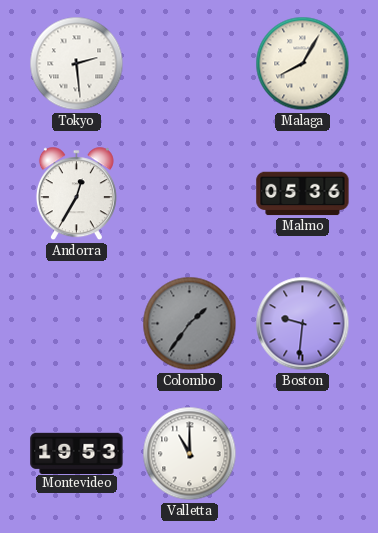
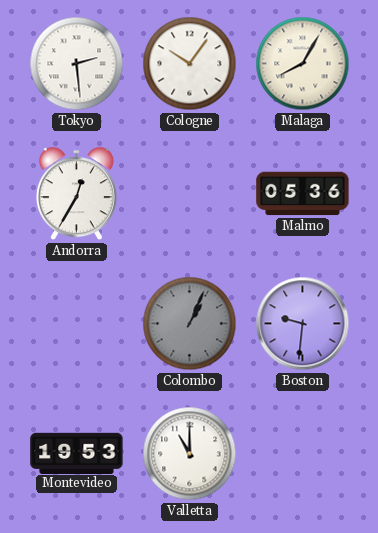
Cologne: none -> 10:06
Colombo: 1:36 -> 1:04
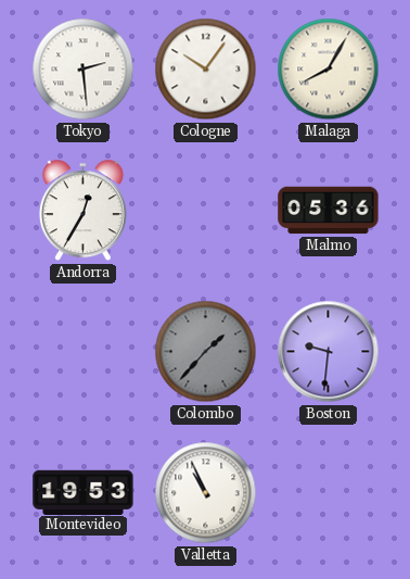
Colombo: 1:04 -> 1:37
Valletta: 11:00 -> 10:56
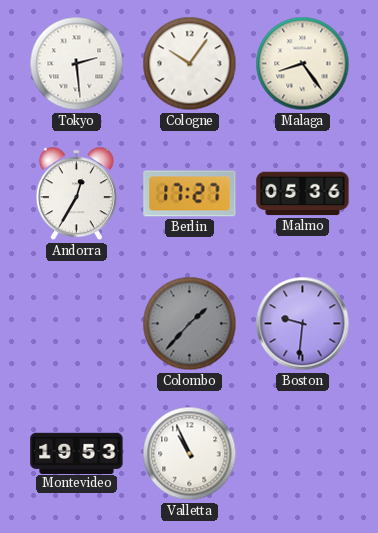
Malaga: 8:05 -> 8:24
Berlin: none -> 17:27
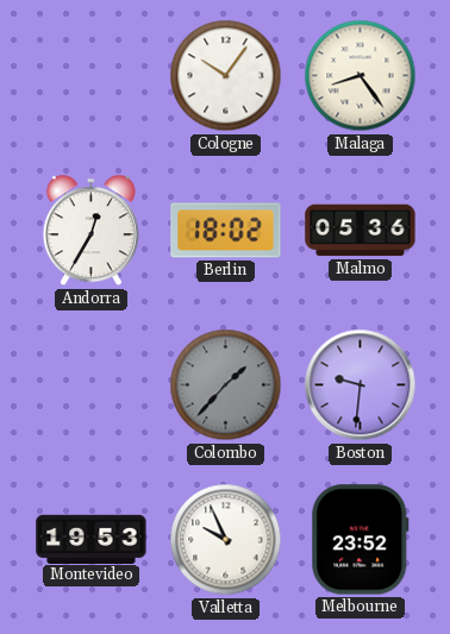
Tokyo: 2:29 -> none
Berlin: 17:27 -> 18:02
Valletta: 10:56 -> 9:56
Melbourne: none -> 23:52
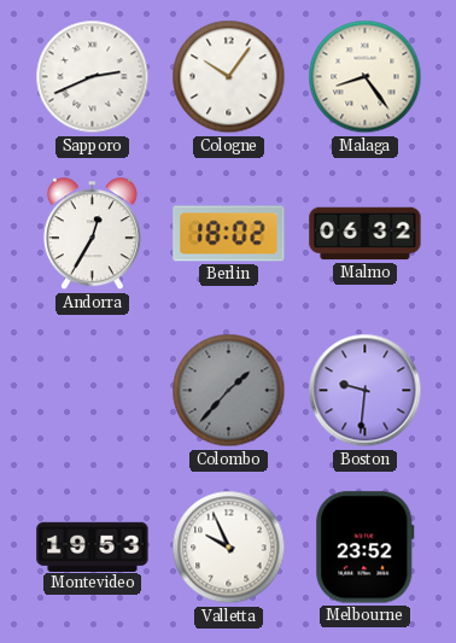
Sapporo: none -> 2:41
Malmo: 05:36 -> 06:32
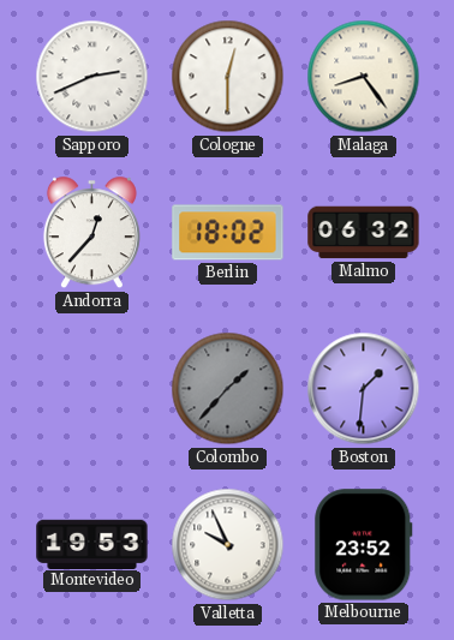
Cologne: 10:06 -> 12:30
Andorra: 12:35 -> 12:37
Boston: 9:31 -> 1:31
